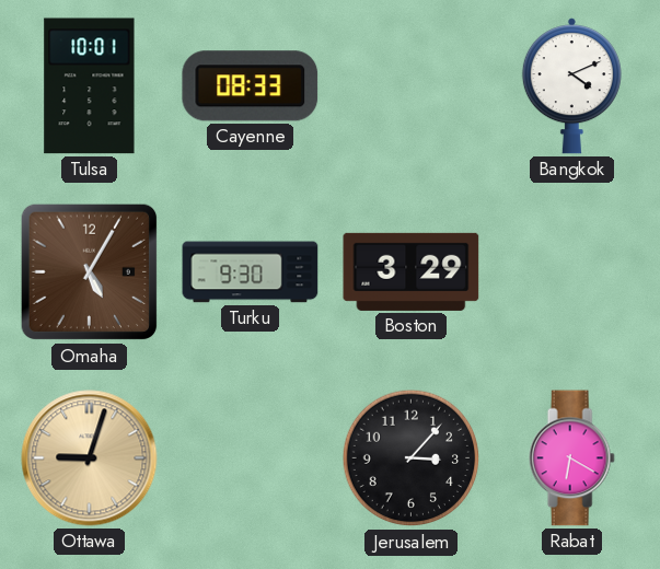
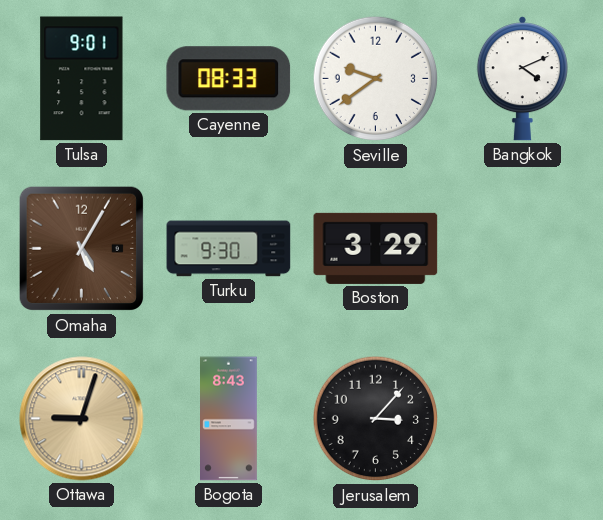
Tulsa: 10:01 -> 9:01
Seville: none -> 9:39
Bogota: none -> 8:43
Rabat: 6:20 -> none
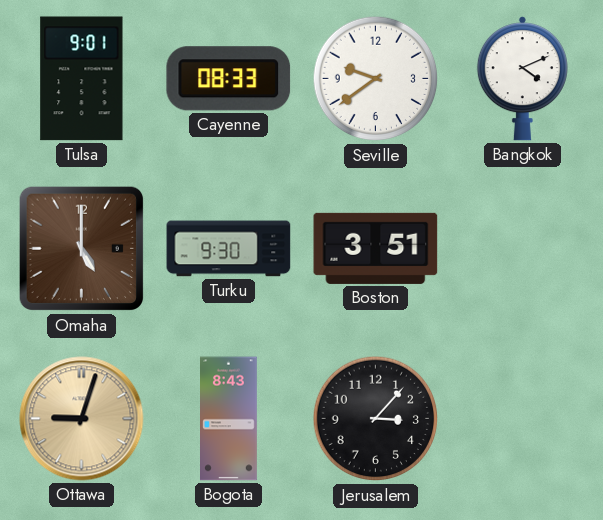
Omaha: 5:05 -> 5:00
Boston: 3:29 -> 3:51
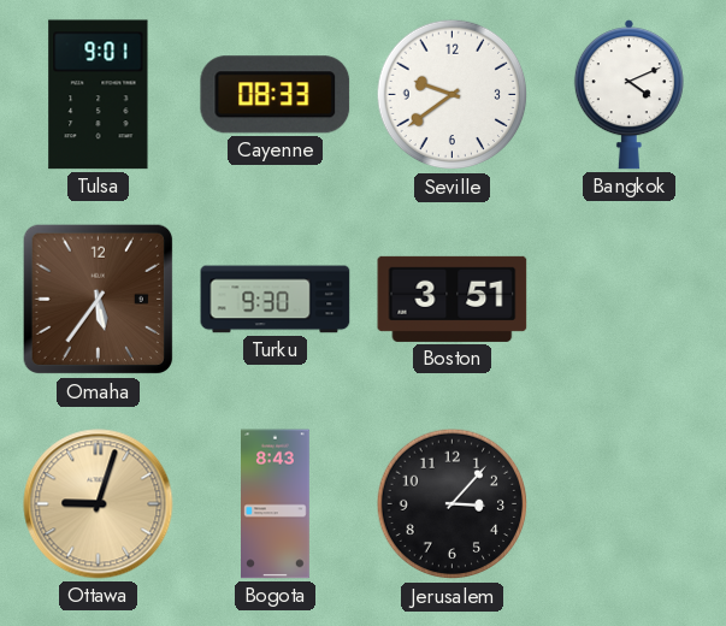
Omaha: 5:00 -> 5:36
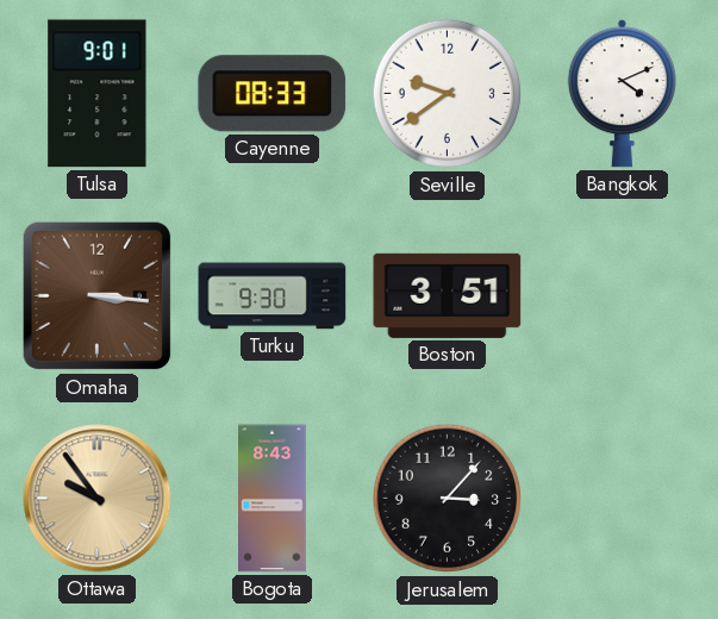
Omaha: 5:36 -> 3:16
Ottawa: 9:03 -> 9:54
